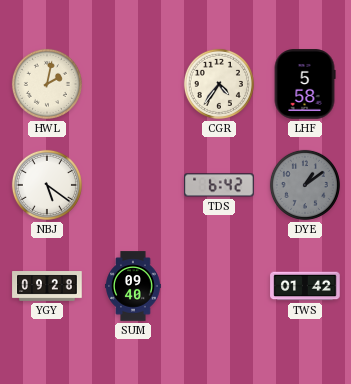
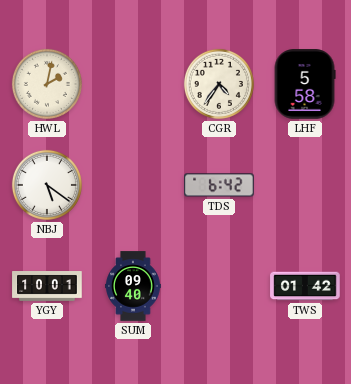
DYE: 1:09 -> none
YGY: 09:28 -> 10:01
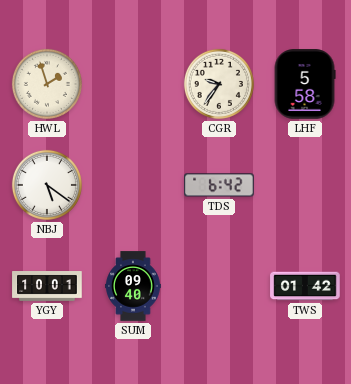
HWL: 2:02 -> 1:57
CGR: 4:36 -> 9:36
